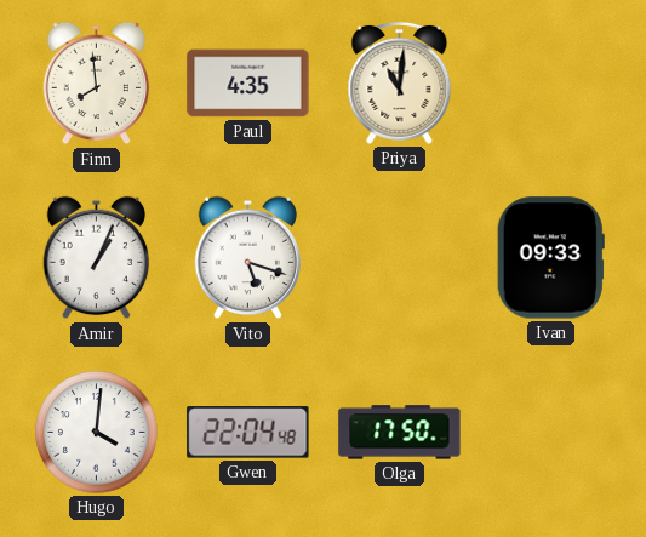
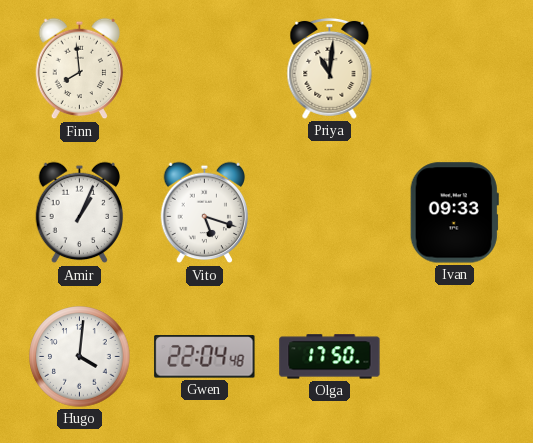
Paul: 4:35 -> none
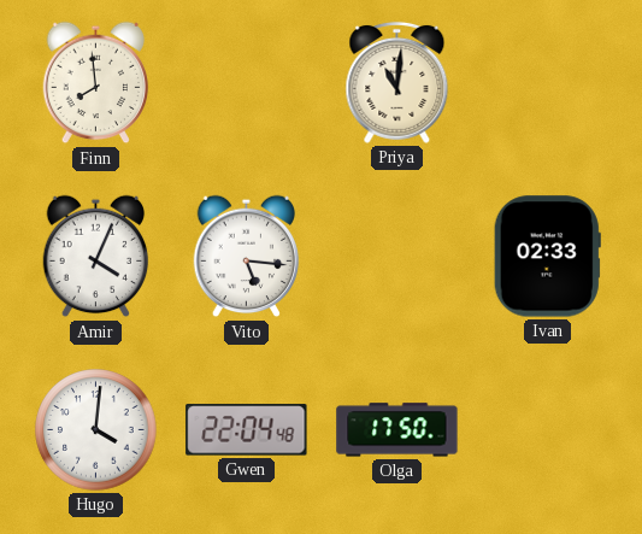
Amir: 1:04 -> 4:04
Vito: 5:18 -> 5:16
Ivan: 09:33 -> 02:33
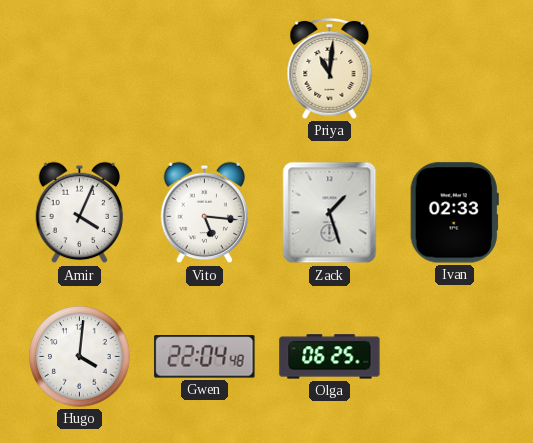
Finn: 7:59 -> none
Zack: none -> 1:27
Olga: 17:50 -> 06:25
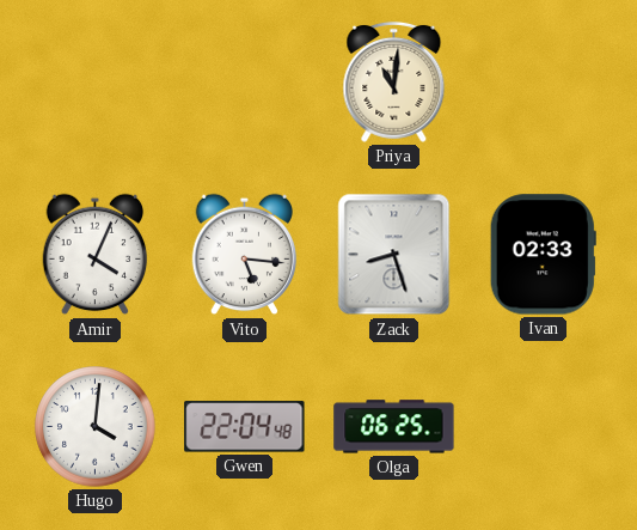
Zack: 1:27 -> 8:27
